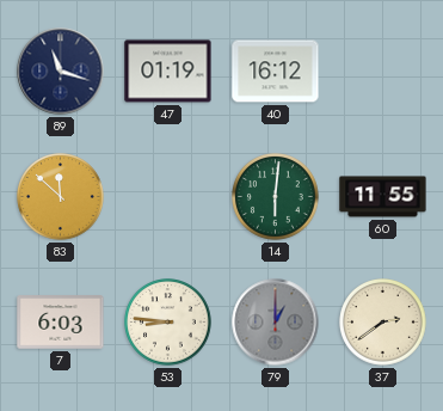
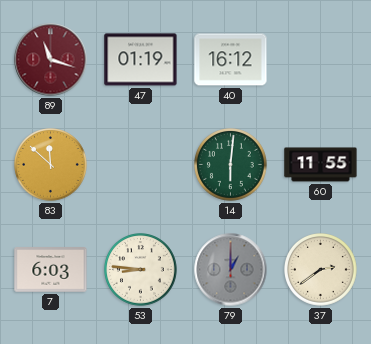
89 dial: navy -> burgundy
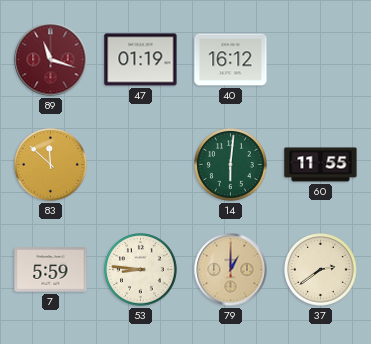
7: 6:03 -> 5:59
79 dial: grey -> champagne
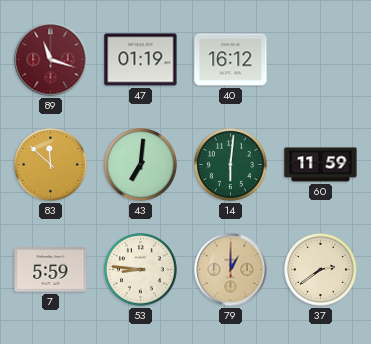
43: none -> 7:01
60: 11:55 -> 11:59
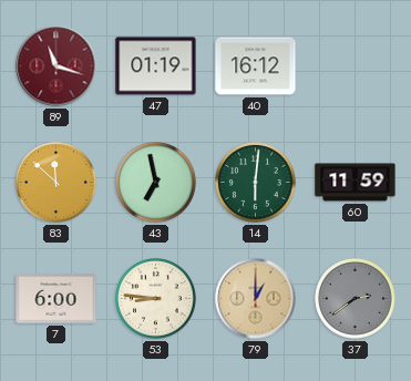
43: 7:01 -> 6:58
7: 5:59 -> 6:00
37 dial: cream -> grey
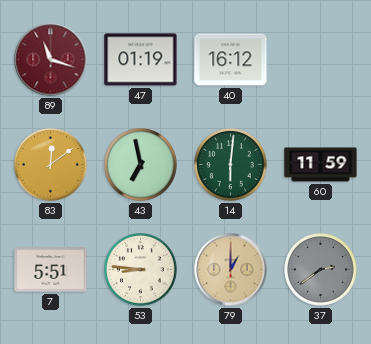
83: 11:52 -> 12:09
7: 6:00 -> 5:51
